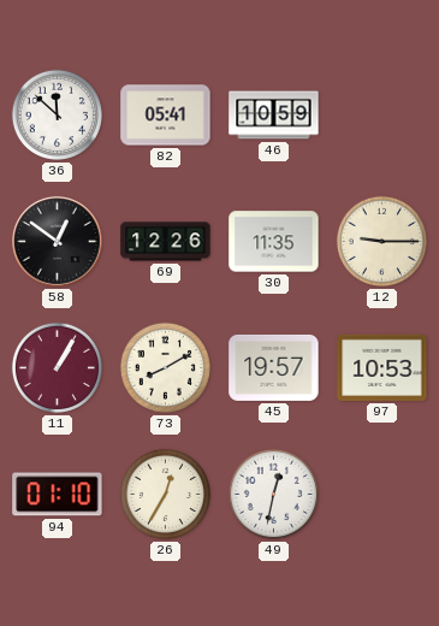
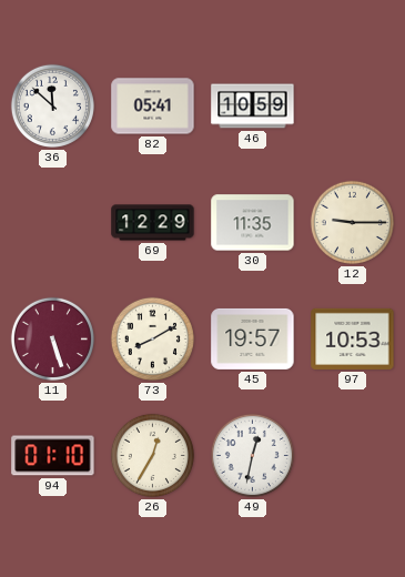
58: 12:51 -> none
69: 12:26 -> 12:29
11: 1:05 -> 5:27
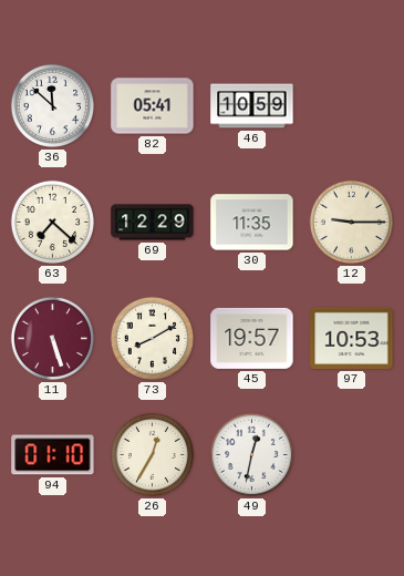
63: none -> 7:22
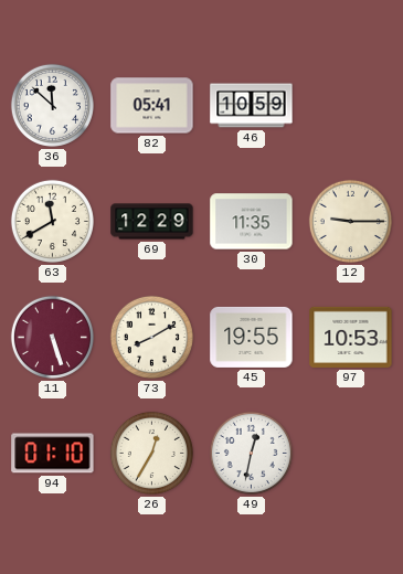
63: 7:22 -> 11:40
45: 19:57 -> 19:55
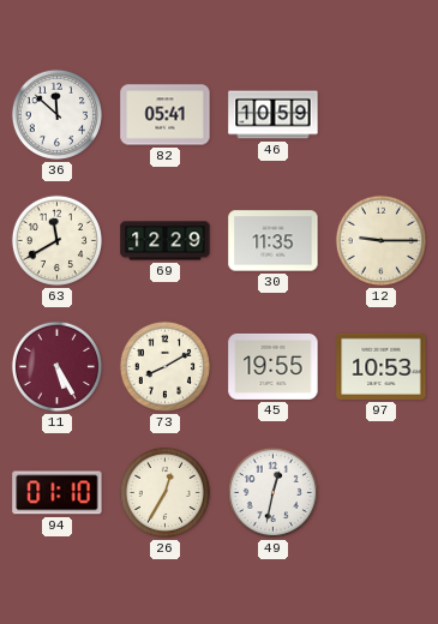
11: 5:27 -> 5:25
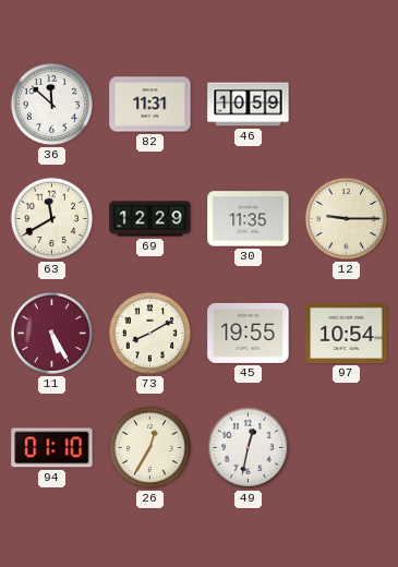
82: 05:41 -> 11:31
97: 10:53 -> 10:54
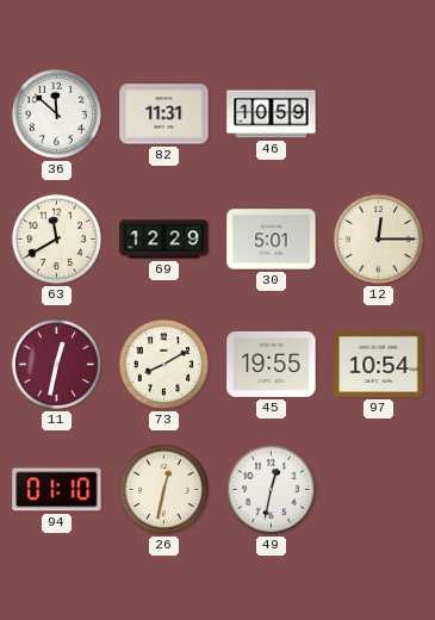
30: 11:35 -> 5:01
12: 9:15 -> 12:15
11: 5:25 -> 12:32
26: 12:35 -> 12:32
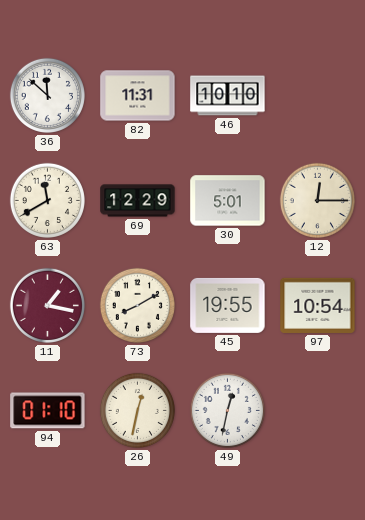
46: 10:59 -> 10:10
11: 12:32 -> 1:17
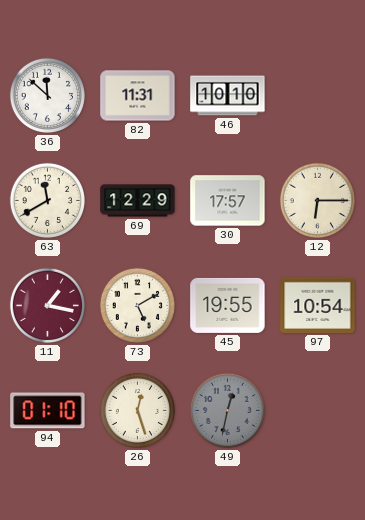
30: 5:01 -> 17:57
12: 12:15 -> 6:15
73: 8:10 -> 5:10
26: 12:32 -> 12:27
49 dial: white -> grey
